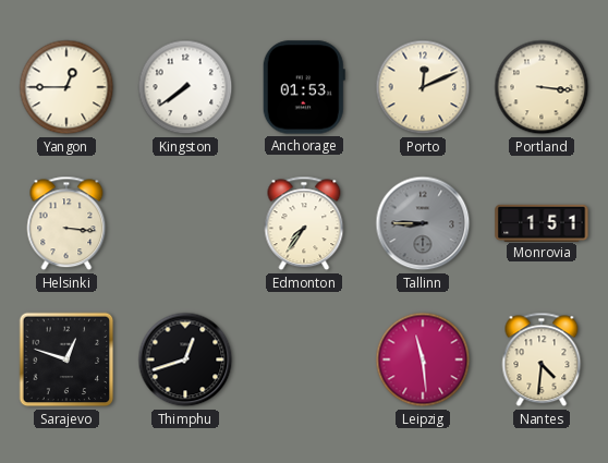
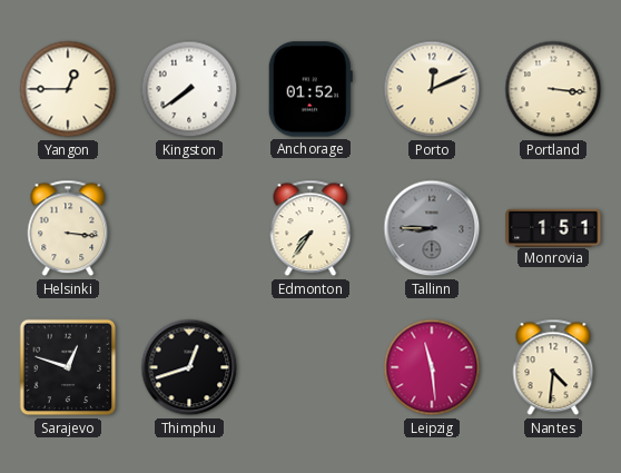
Anchorage: 01:53 -> 01:52
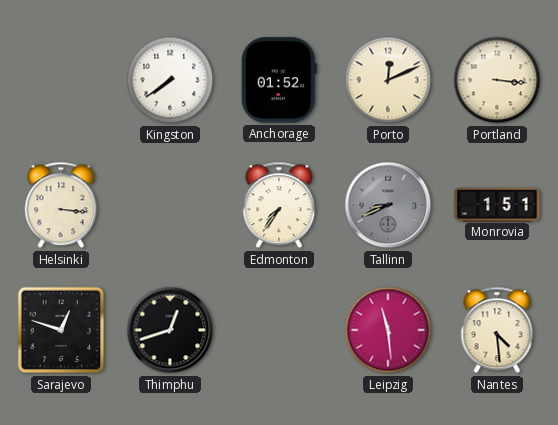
Yangon: 12:45 -> none
Tallinn: 8:45 -> 8:41
Nantes: 4:31 -> 4:29
